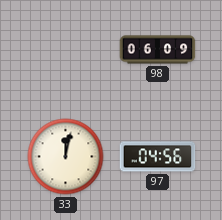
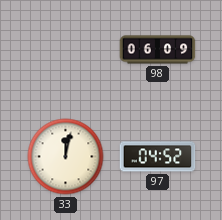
97: 04:56 -> 04:52
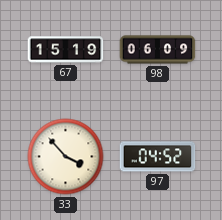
67: none -> 15:19
33: 12:02 -> 3:53
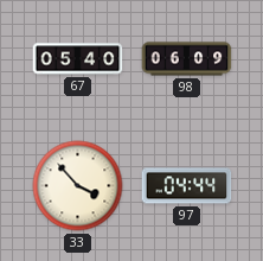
67: 15:19 -> 05:40
97: 04:52 -> 04:44
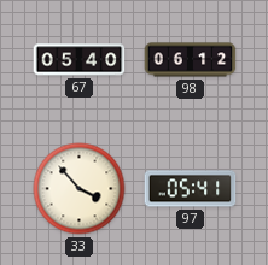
98: 06:09 -> 06:12
97: 04:44 -> 05:41
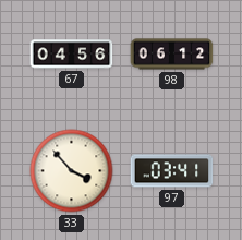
67: 05:40 -> 04:56
97: 05:41 -> 03:41
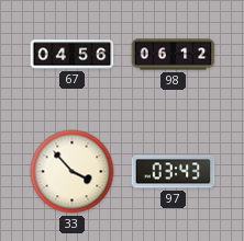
97: 03:41 -> 03:43
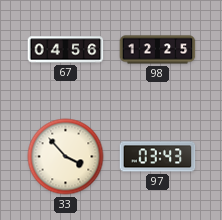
98: 06:12 -> 12:25
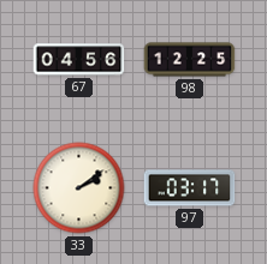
33: 3:53 -> 2:09
97: 03:43 -> 03:17
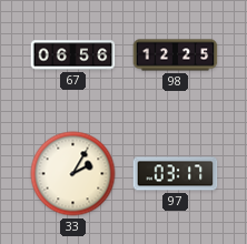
67: 04:56 -> 06:56
33: 2:09 -> 2:05
